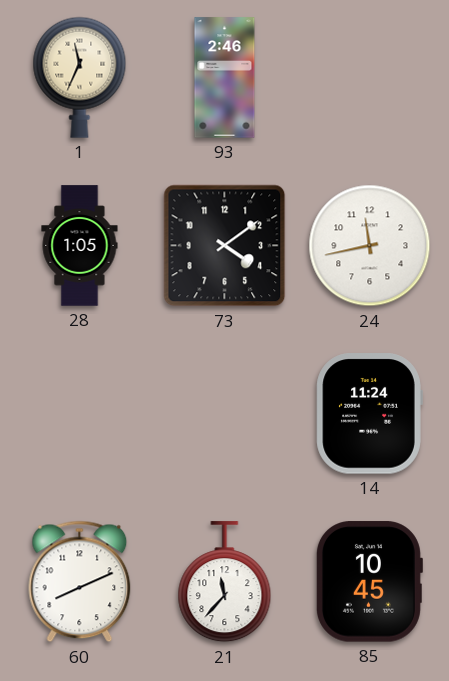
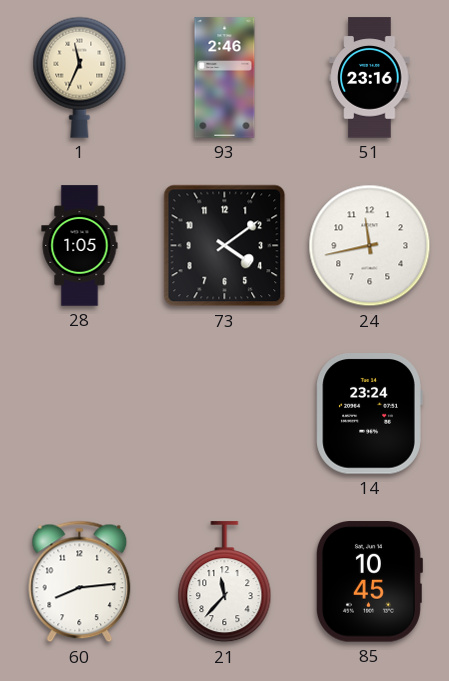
51: none -> 23:16
14: 11:24 -> 23:24
60: 8:11 -> 8:14
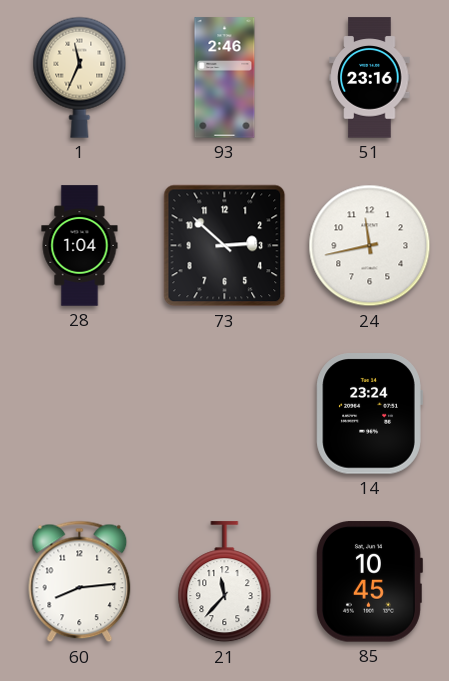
28: 1:05 -> 1:04
73: 4:09 -> 2:52
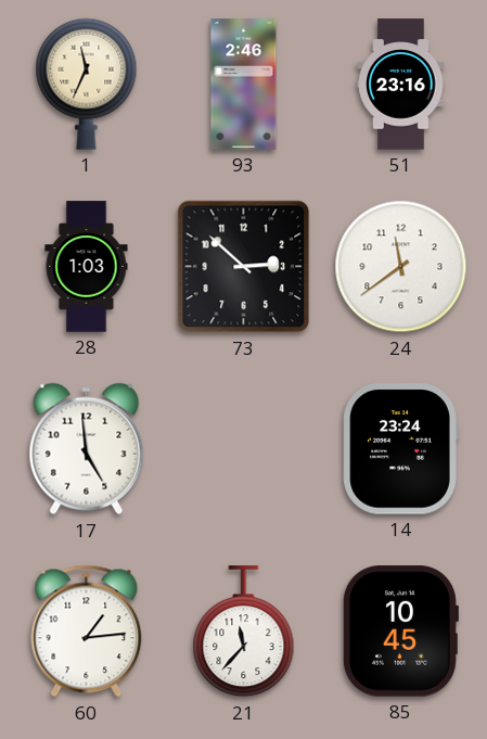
28: 1:04 -> 1:03
24: 11:43 -> 11:39
17: none -> 4:59
60: 8:14 -> 1:14
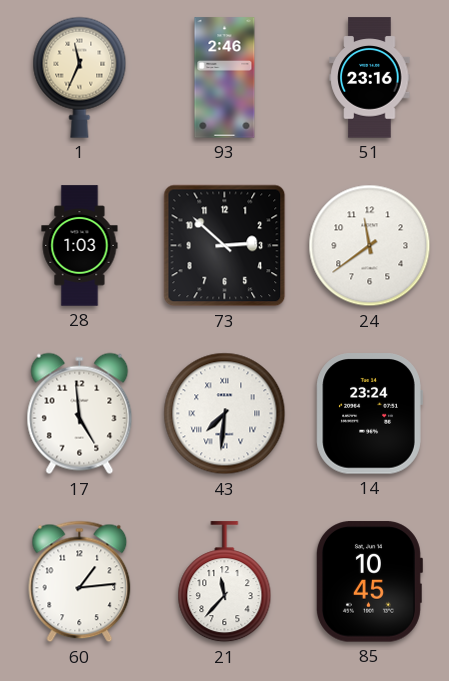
43: none -> 7:31
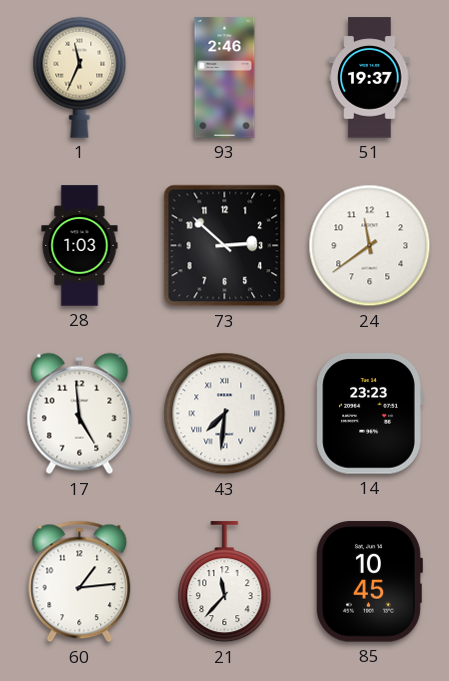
51: 23:16 -> 19:37
14: 23:24 -> 23:23
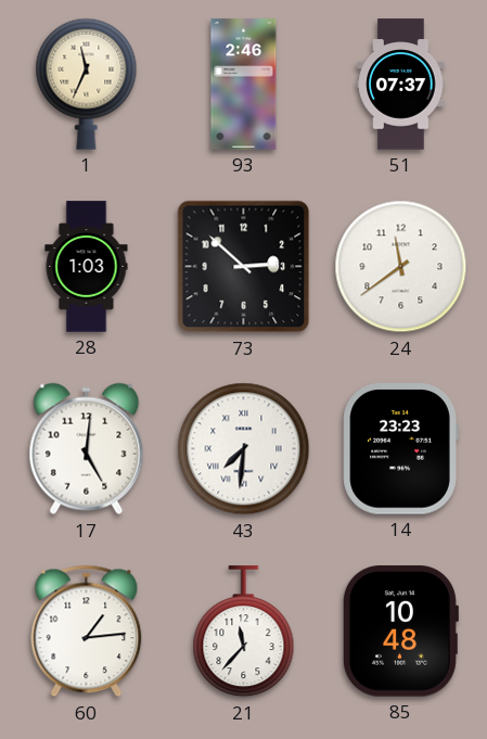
51: 19:37 -> 07:37
17: 4:59 -> 5:01
85: 10:45 -> 10:48
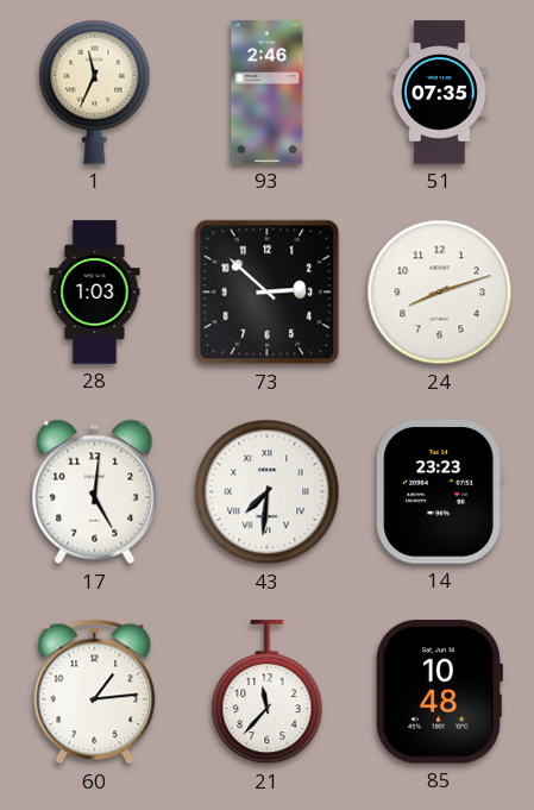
51: 07:37 -> 07:35
24: 11:39 -> 8:12
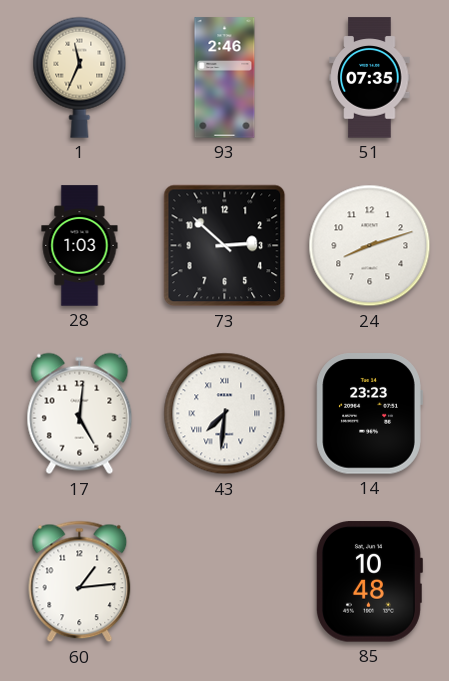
21: 11:37 -> none
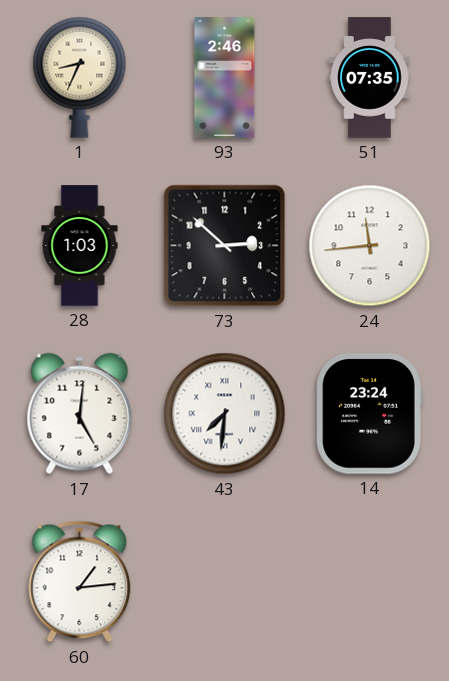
1: 11:34 -> 8:34
24: 8:12 -> 11:44
14: 23:23 -> 23:24
85: 10:48 -> none
